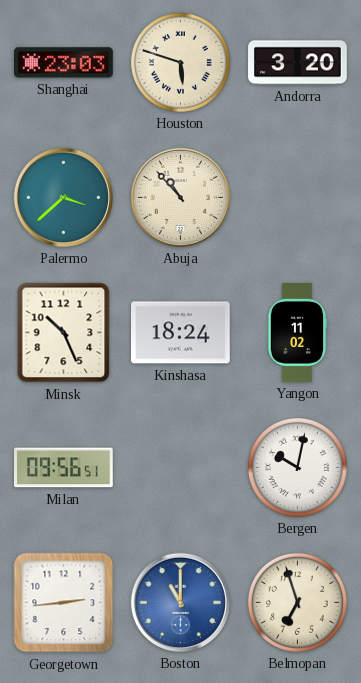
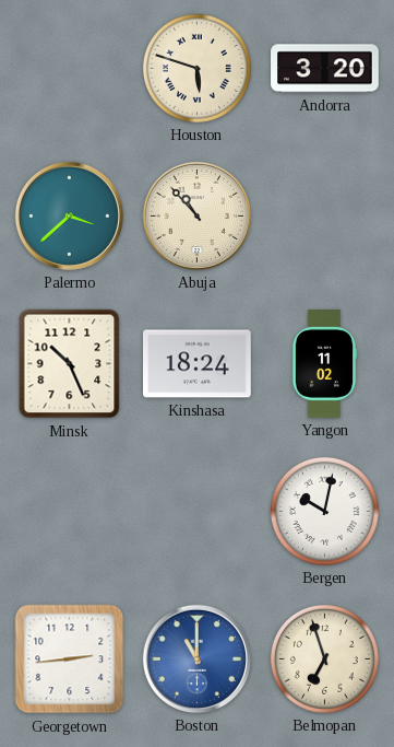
Shanghai: 23:03 -> none
Milan: 09:56 -> none
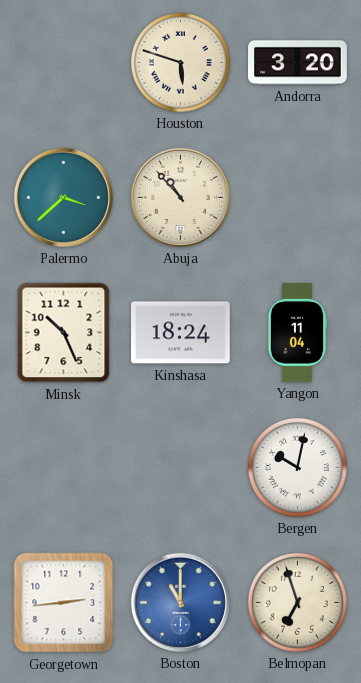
Yangon: 11:02 -> 11:04
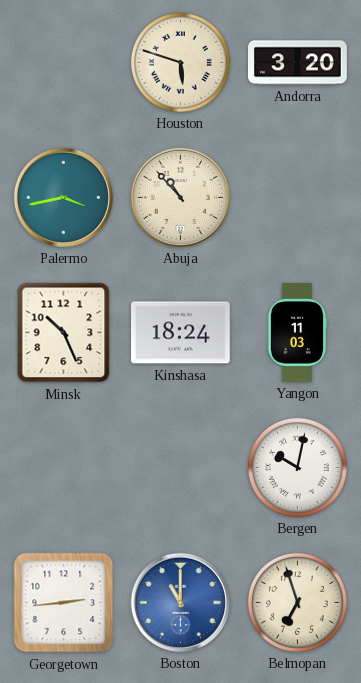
Palermo: 3:38 -> 3:43
Yangon: 11:04 -> 11:03
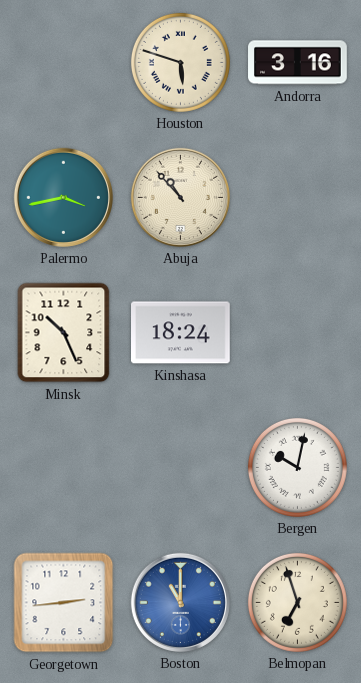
Andorra: 3:20 -> 3:16
Yangon: 11:03 -> none
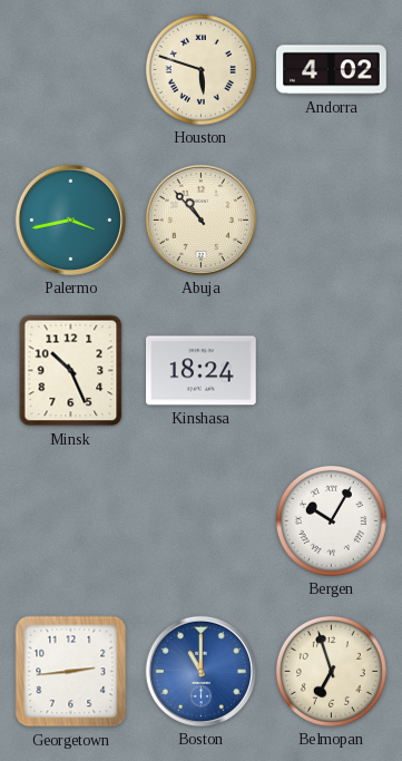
Andorra: 3:16 -> 4:02
Bergen: 10:02 -> 10:05
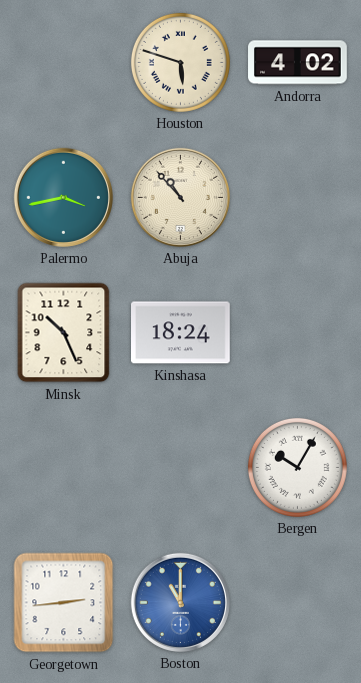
Belmopan: 6:57 -> none
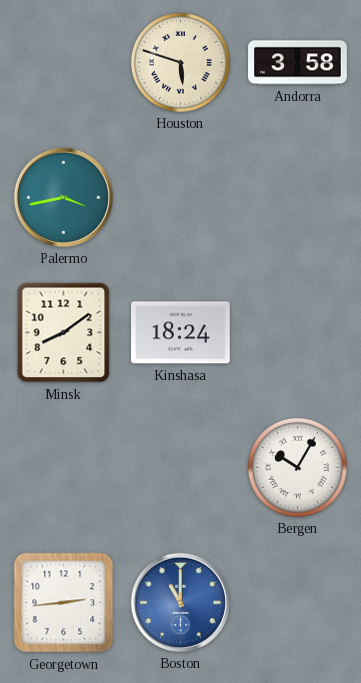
Andorra: 4:02 -> 3:58
Abuja: 10:53 -> none
Minsk: 10:26 -> 8:09
